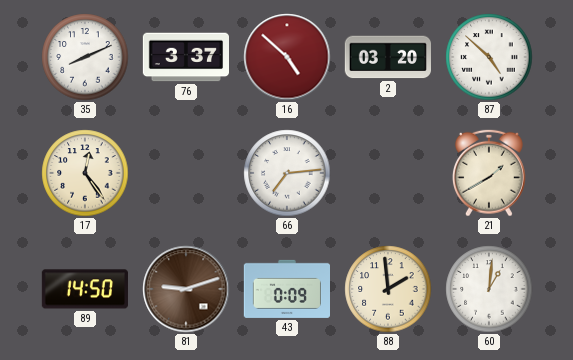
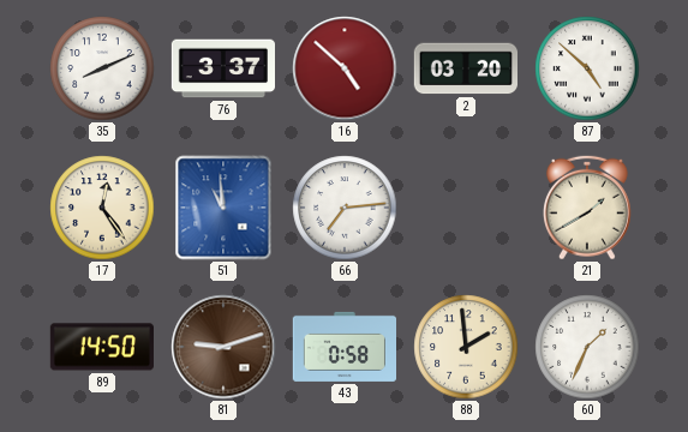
51: none -> 10:59
43: 0:09 -> 0:58
60: 1:01 -> 1:34
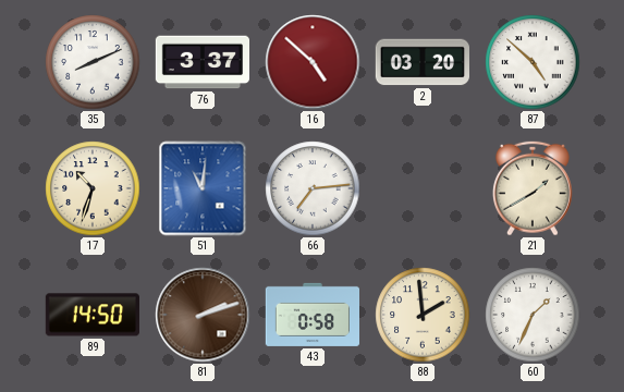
17: 12:24 -> 10:33
51: 10:59 -> 11:01
81: 9:12 -> 2:12
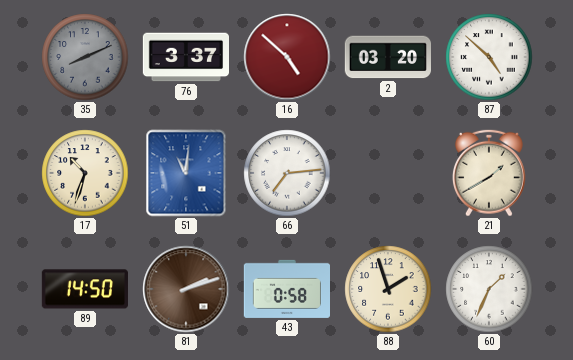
35 dial: white -> grey
88: 1:59 -> 1:57
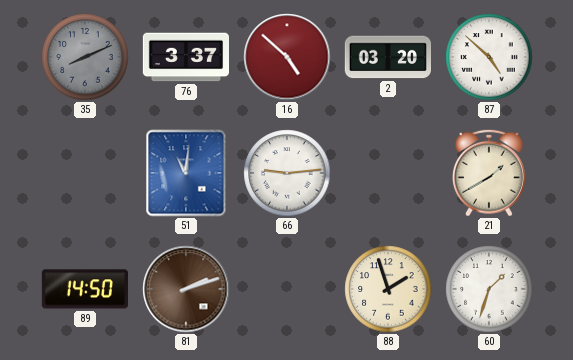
17: 10:33 -> none
66: 7:14 -> 9:14
43: 0:58 -> none
60: 1:34 -> 1:33
